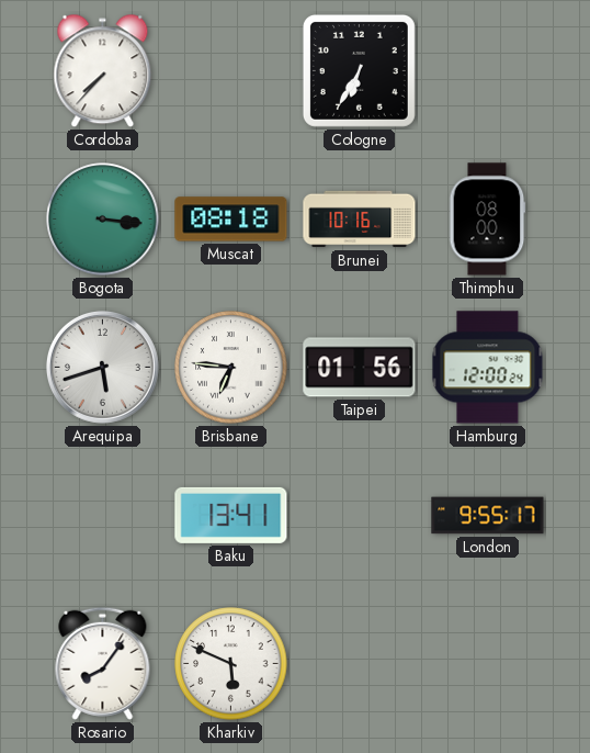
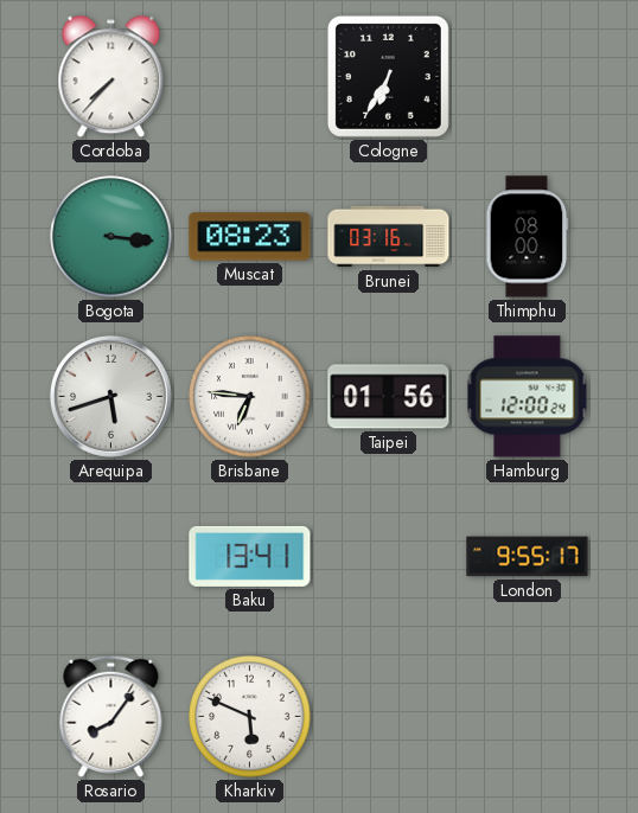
Muscat: 08:18 -> 08:23
Brunei: 10:16 -> 03:16
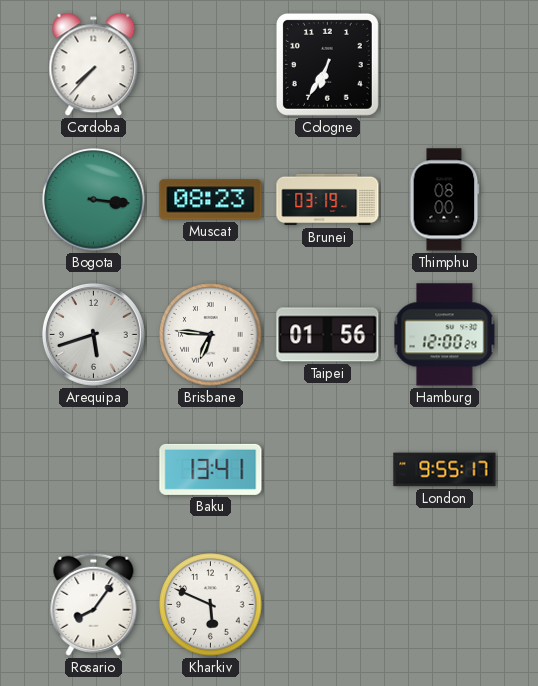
Brunei: 03:16 -> 03:19
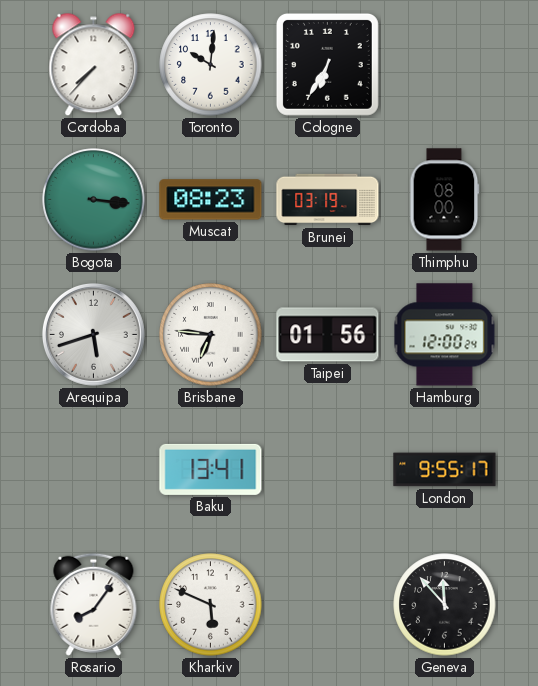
Toronto: none -> 10:01
Geneva: none -> 11:53
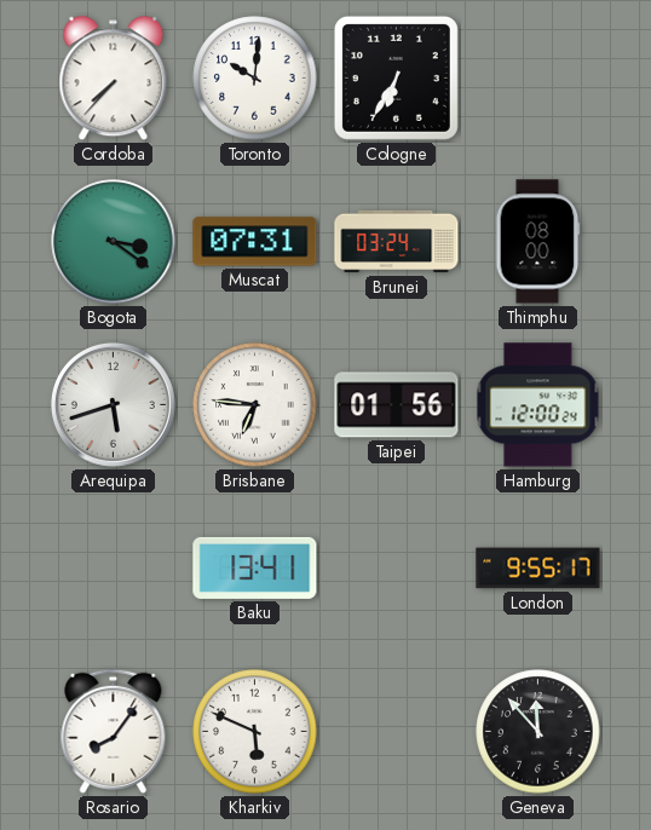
Bogota: 3:16 -> 3:21
Muscat: 08:23 -> 07:31
Brunei: 03:19 -> 03:24
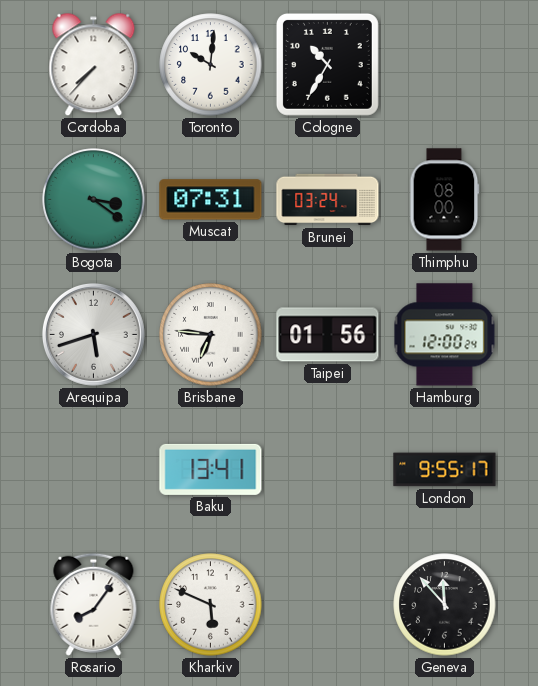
Cologne: 6:35 -> 10:35
